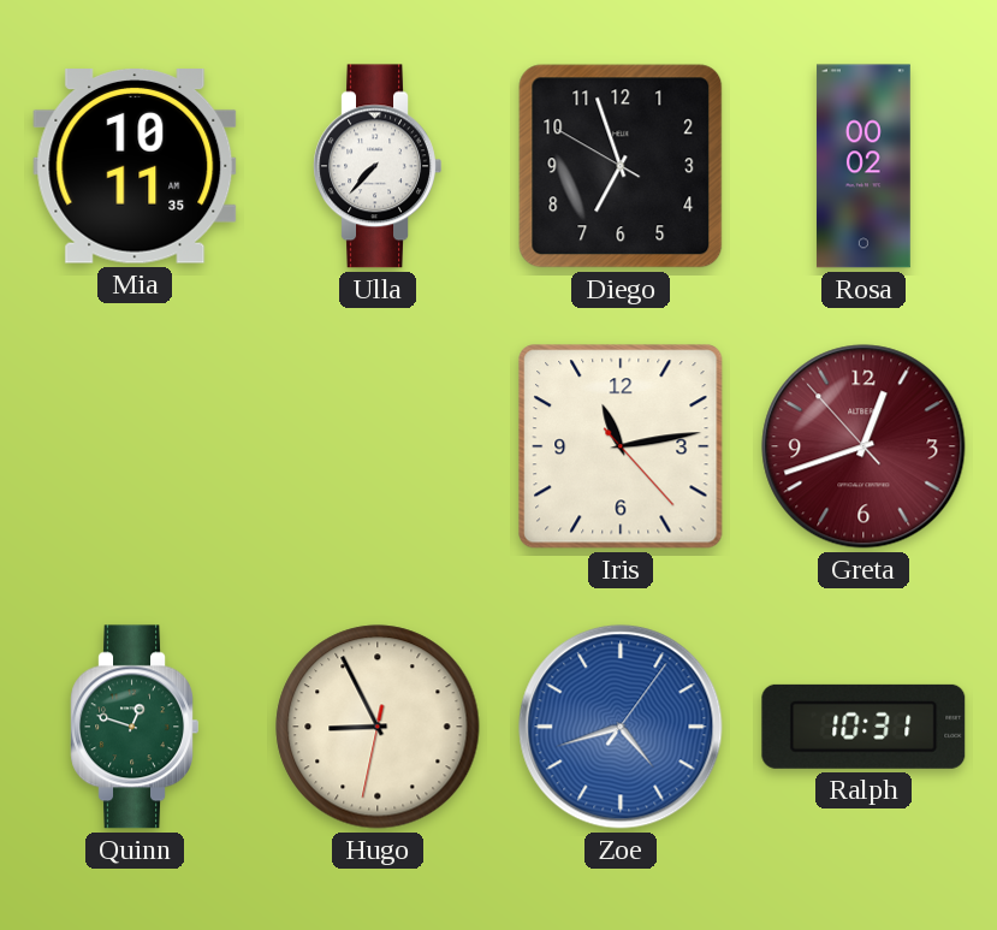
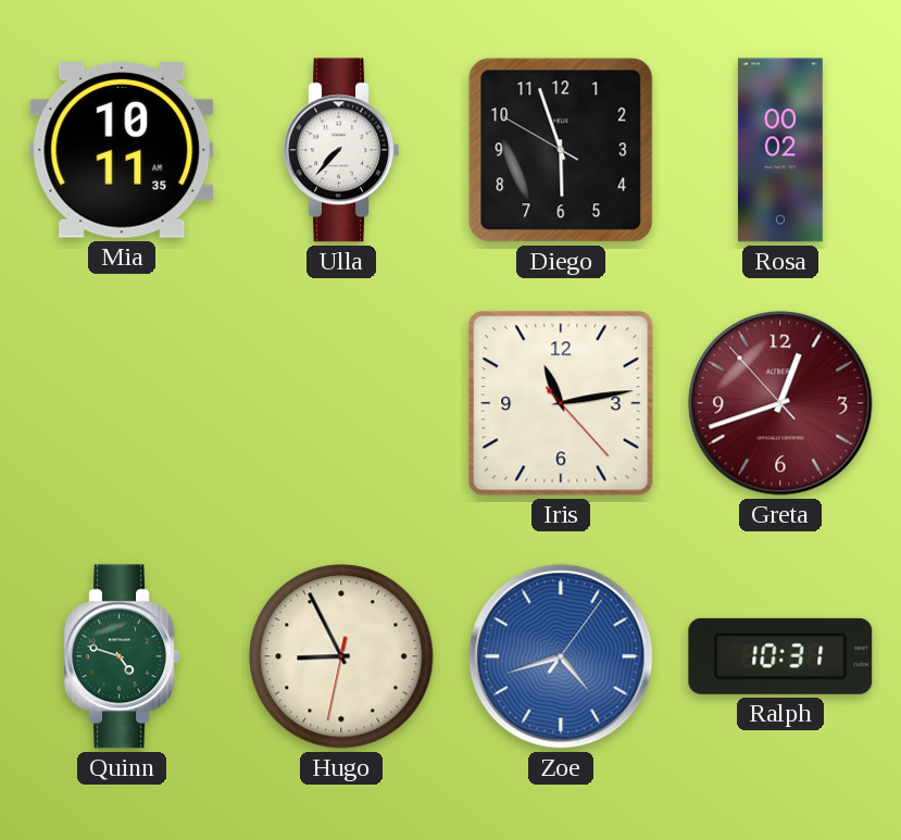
Diego: 6:56 -> 5:56
Quinn: 12:48 -> 4:48
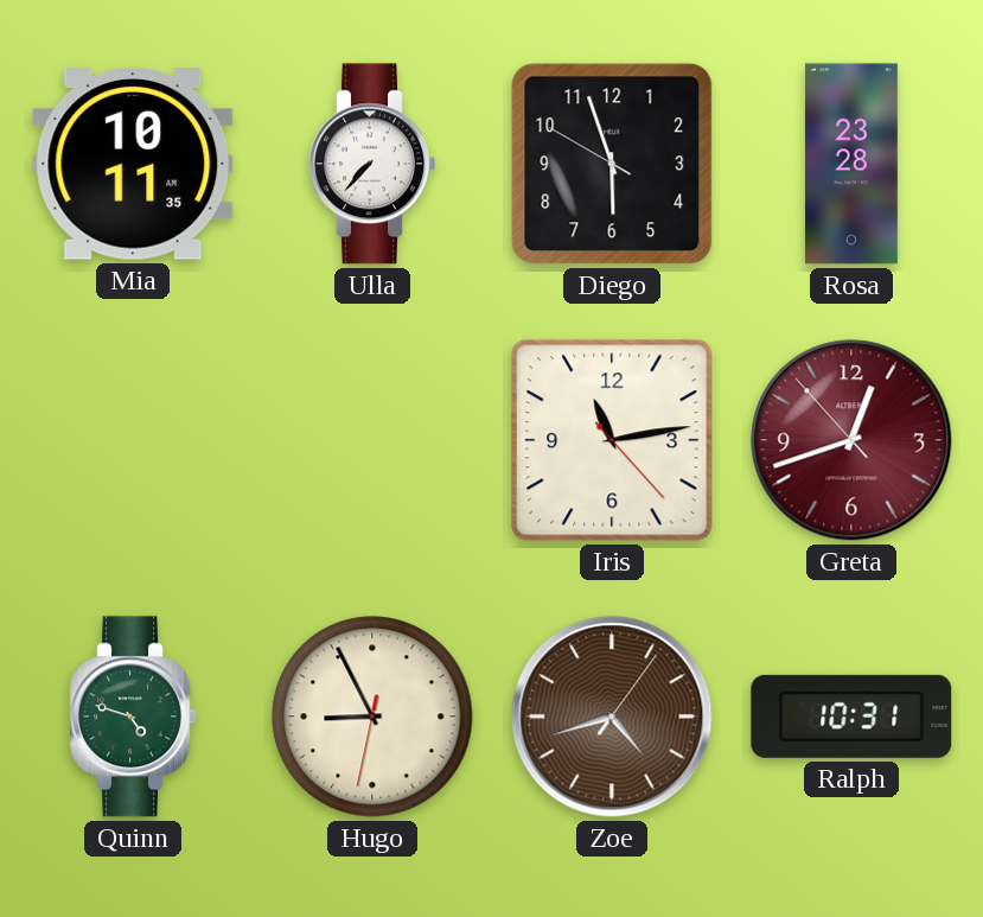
Rosa: 00:02 -> 23:28
Zoe dial: blue -> brown
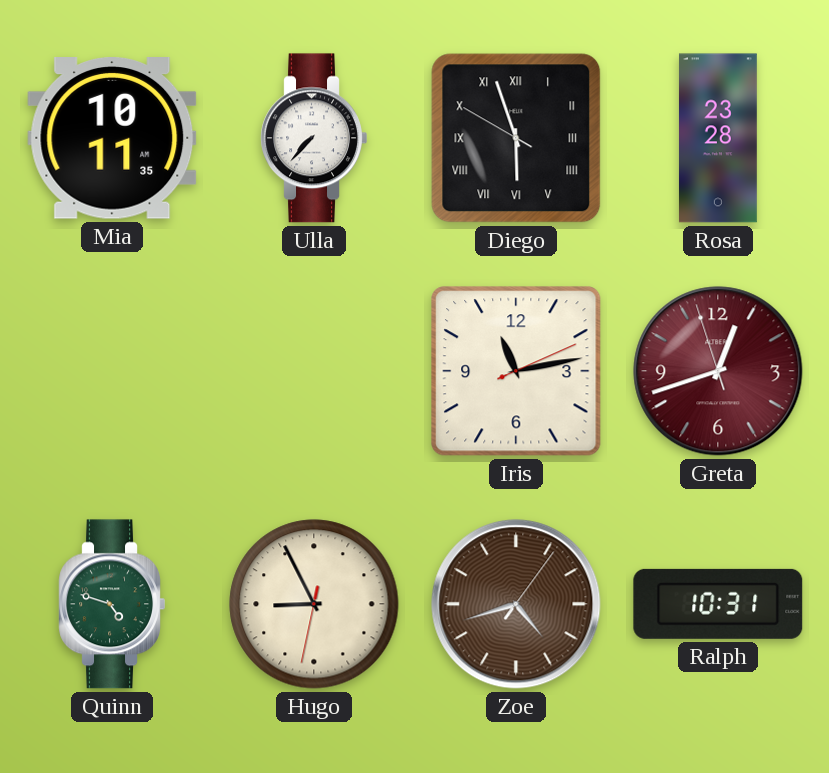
Diego numerals: Arabic -> Roman
Iris: 11:13:23 -> 11:13:11
Greta: 12:41:53 -> 12:41:57
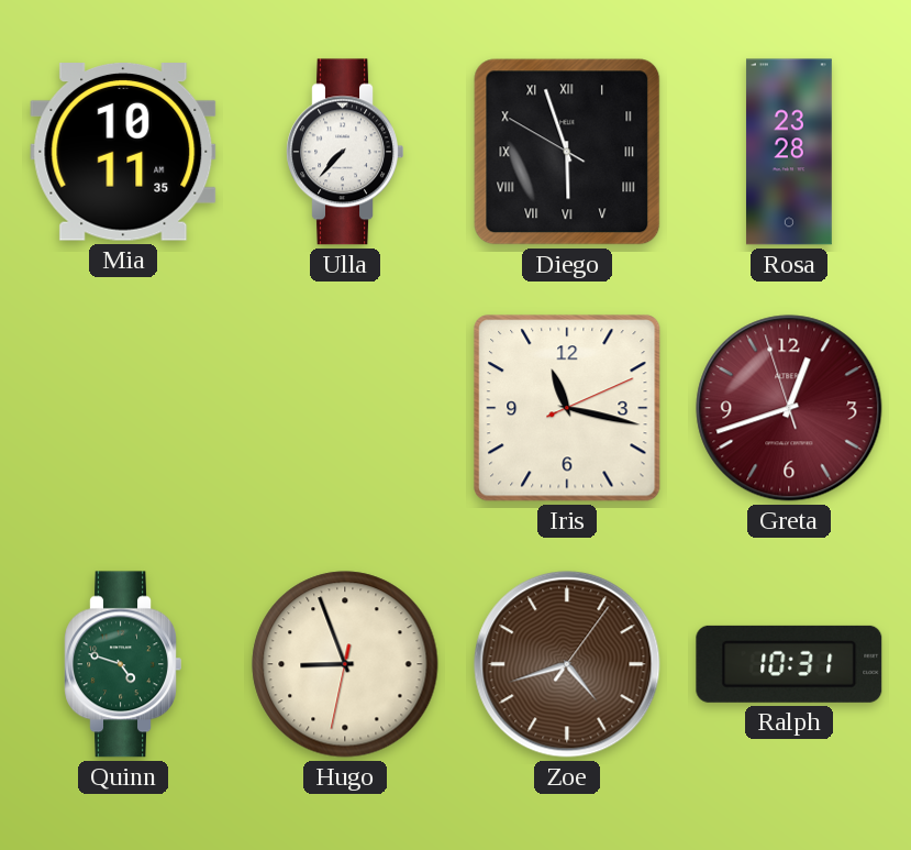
Iris: 11:13 -> 11:17
Hugo: 8:55 -> 8:56
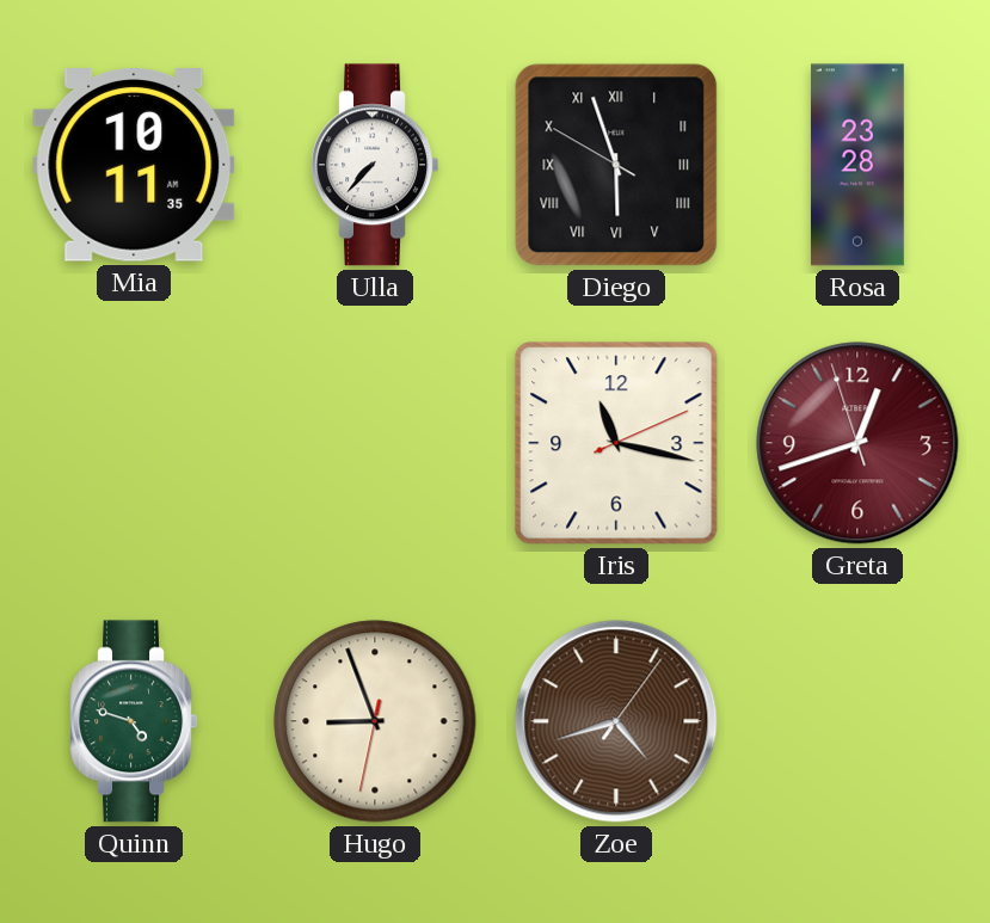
Ralph: 10:31 -> none
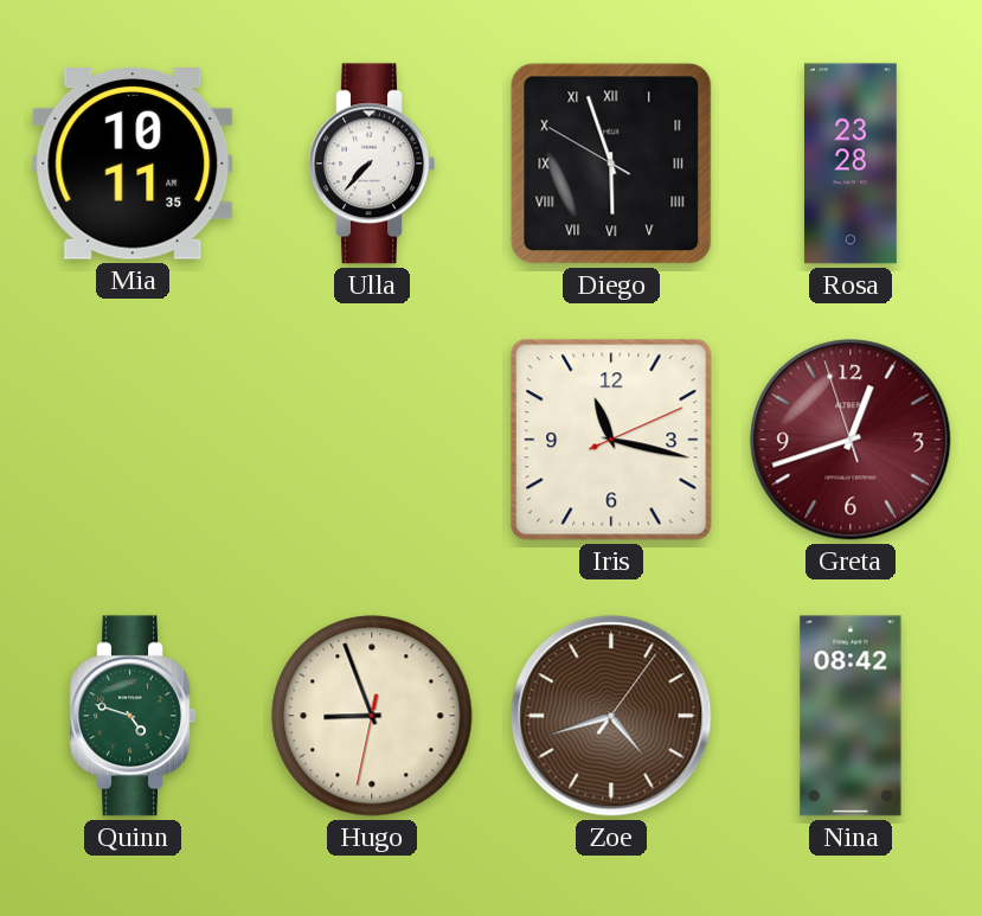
Nina: none -> 08:42
